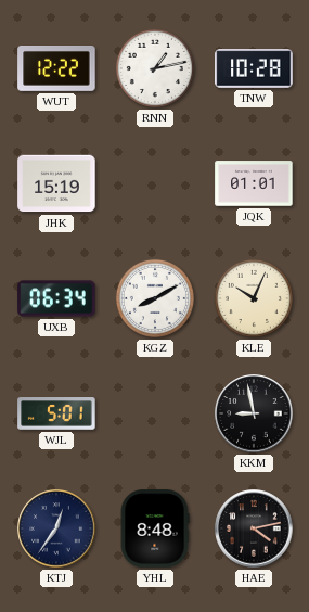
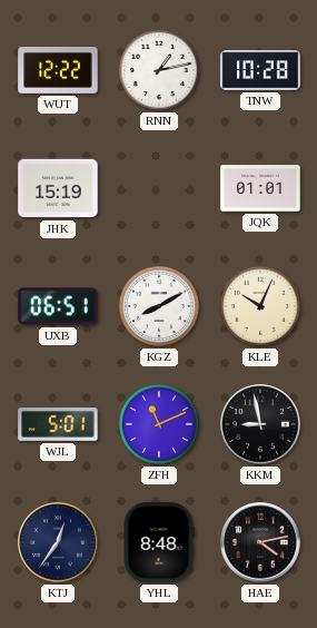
UXB: 06:34 -> 06:51
ZFH: none -> 11:11
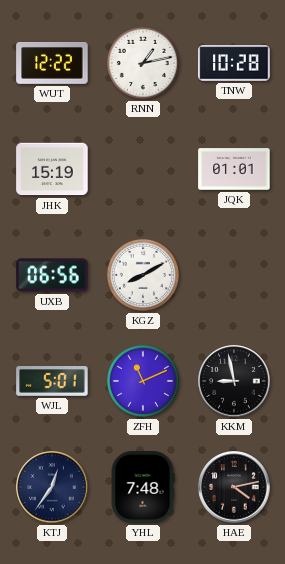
UXB: 06:51 -> 06:56
KLE: 10:04 -> none
YHL: 8:48 -> 7:48
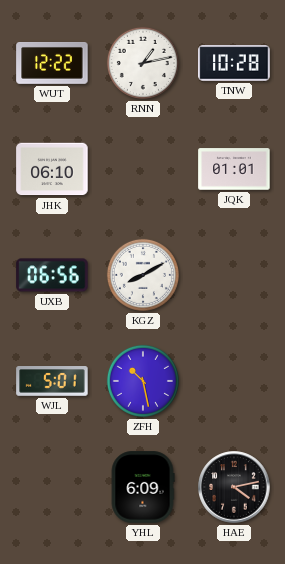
JHK: 15:19 -> 06:10
ZFH: 11:11 -> 10:28
KKM: 8:58 -> none
KTJ: 12:36 -> none
YHL: 7:48 -> 6:09
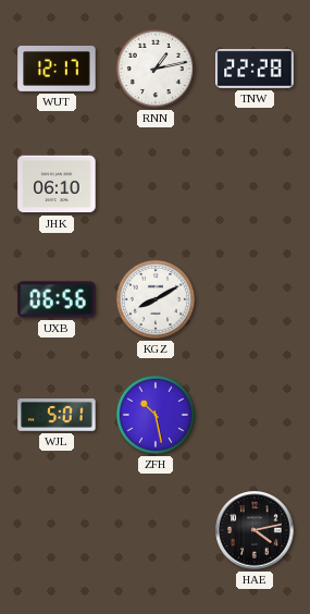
WUT: 12:22 -> 12:17
TNW: 10:28 -> 22:28
JQK: 01:01 -> none
YHL: 6:09 -> none
